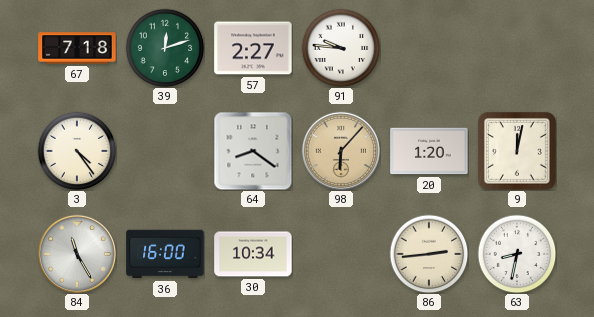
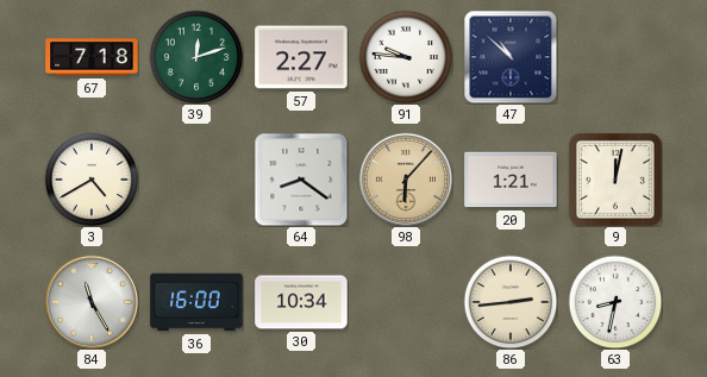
47: none -> 10:52
3: 4:24 -> 4:40
20: 1:20 -> 1:21
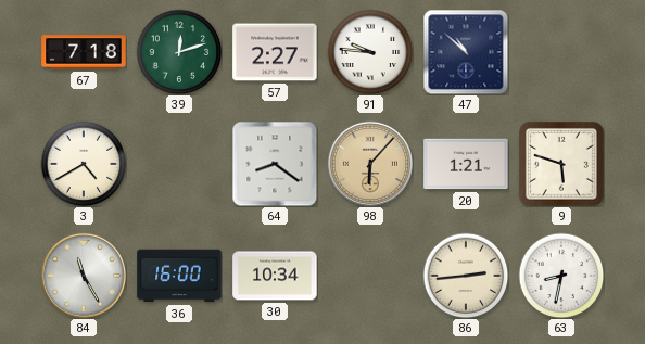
9: 12:02 -> 5:48
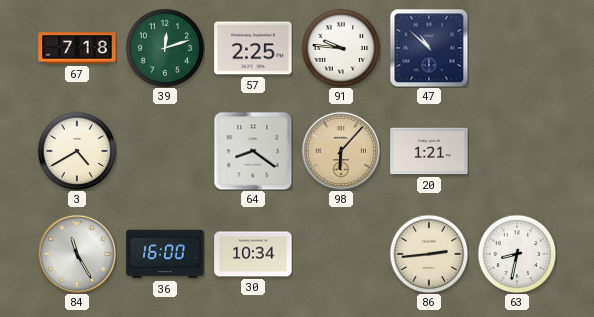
57: 2:27 -> 2:25
9: 5:48 -> none
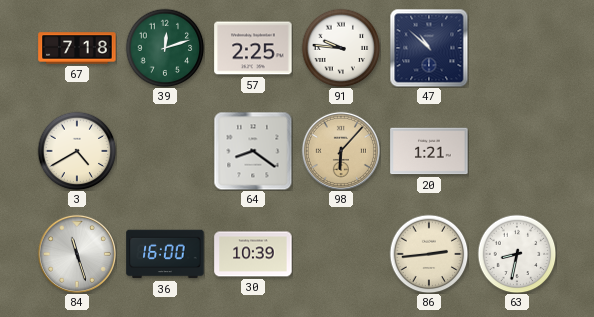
84: 11:25 -> 11:27
30: 10:34 -> 10:39
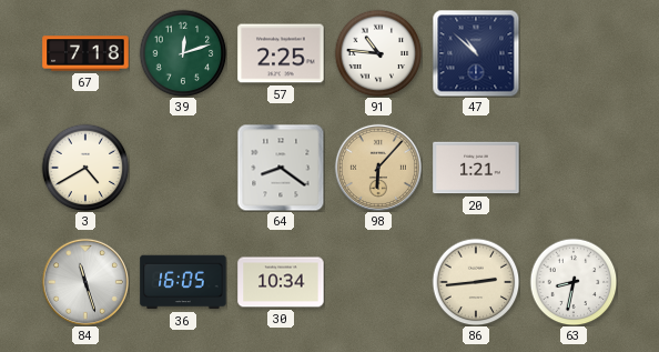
91: 9:46 -> 10:46
36: 16:00 -> 16:05
30: 10:39 -> 10:34
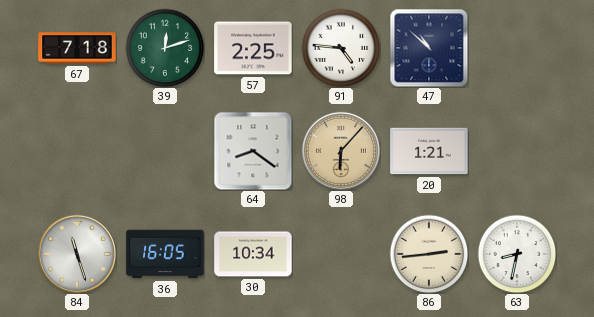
91: 10:46 -> 4:46
3: 4:40 -> none
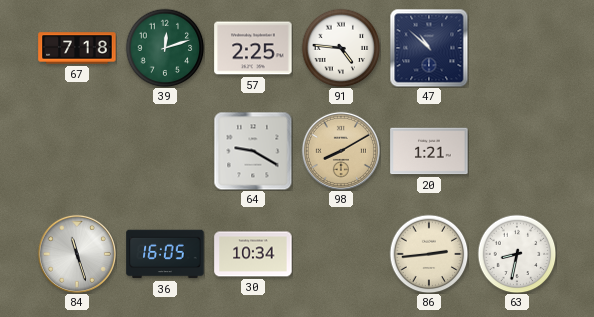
64: 8:21 -> 9:20
98: 6:07 -> 8:10
